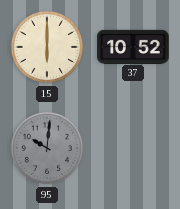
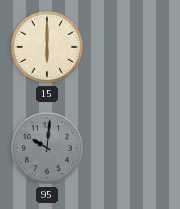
37: 10:52 -> none
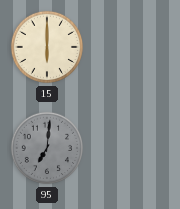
95: 10:01 -> 7:01
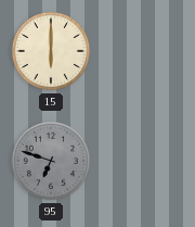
95: 7:01 -> 6:48
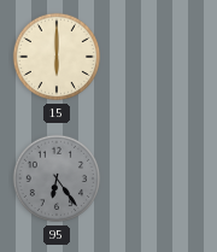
95: 6:48 -> 6:24
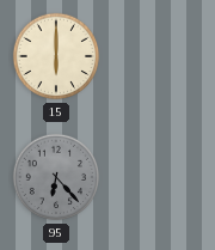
95: 6:24 -> 6:23
